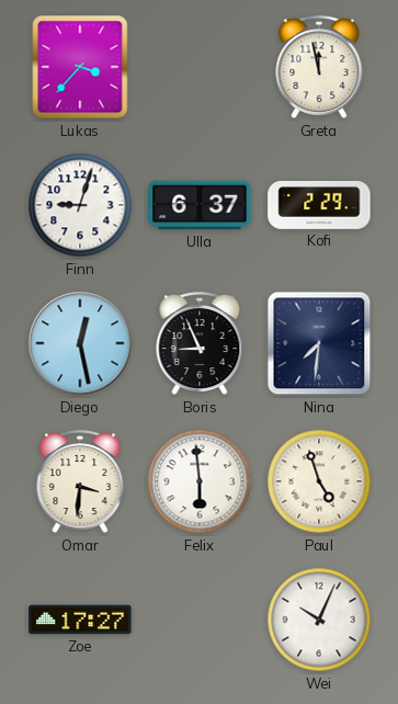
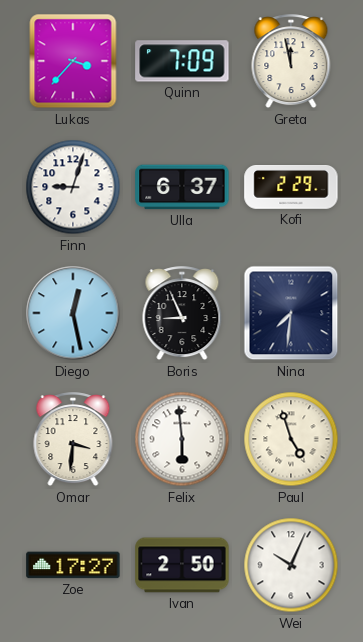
Quinn: none -> 7:09
Ivan: none -> 2:50
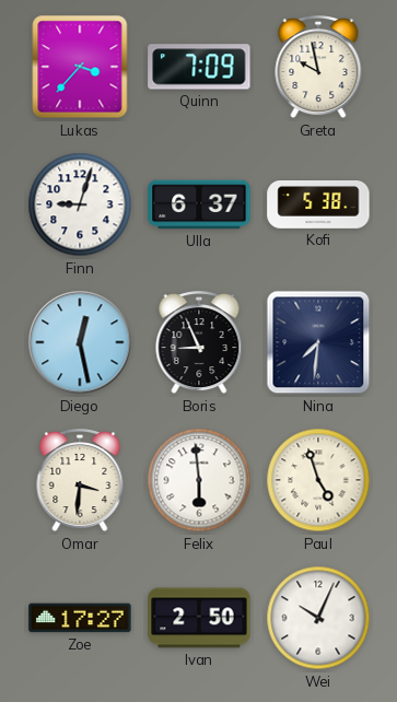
Greta: 11:58 -> 9:58
Kofi: 2:29 -> 5:38
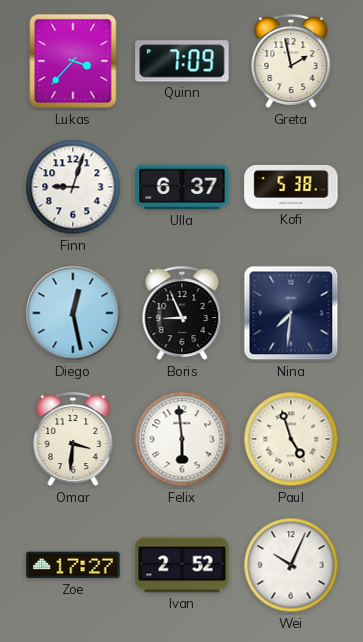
Greta: 9:58 -> 1:58
Ivan: 2:50 -> 2:52
